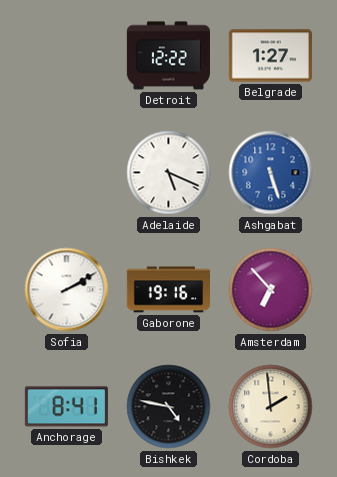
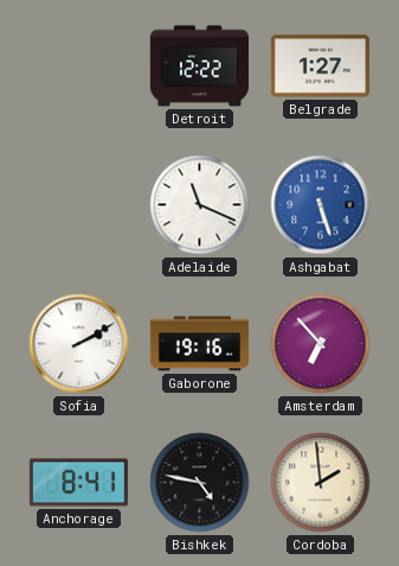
Adelaide: 5:19 -> 11:19
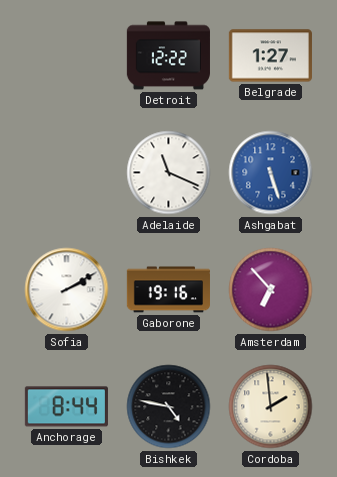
Anchorage: 8:41 -> 8:44
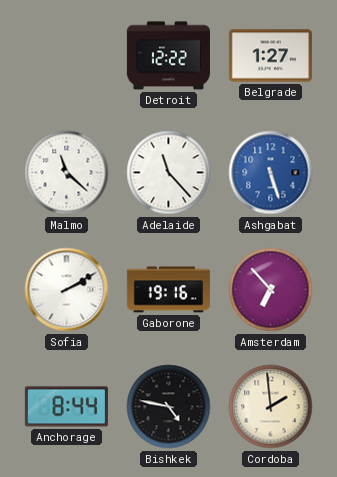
Malmo: none -> 11:22
Adelaide: 11:19 -> 11:23
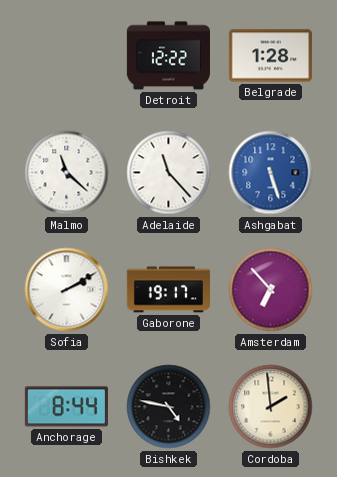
Belgrade: 1:27 -> 1:28
Gaborone: 19:16 -> 19:17
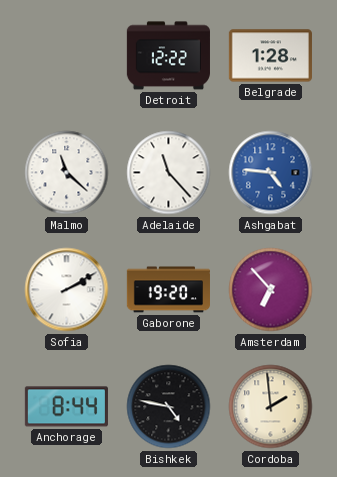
Ashgabat: 5:27 -> 4:46
Gaborone: 19:17 -> 19:20
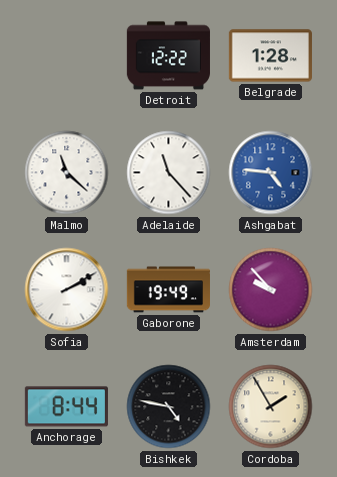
Gaborone: 19:20 -> 19:49
Amsterdam: 6:53 -> 9:53
Cordoba: 1:59 -> 1:55
